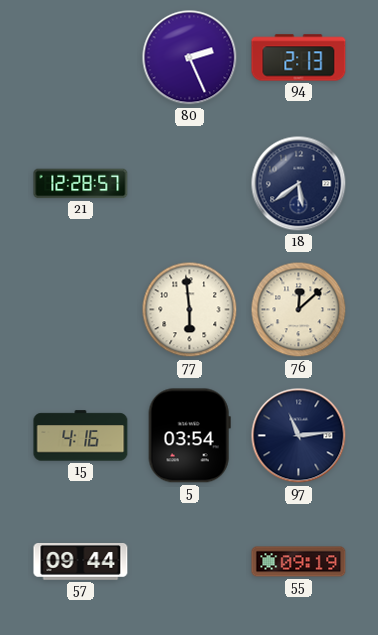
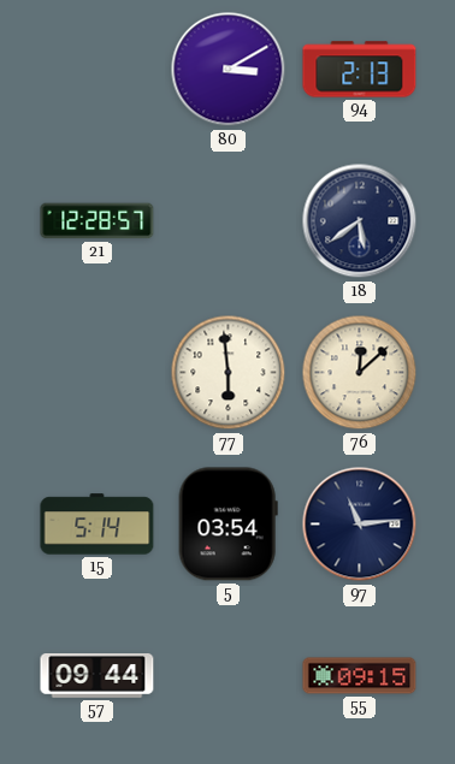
80: 2:26 -> 3:10
15: 4:16 -> 5:14
55: 09:19 -> 09:15
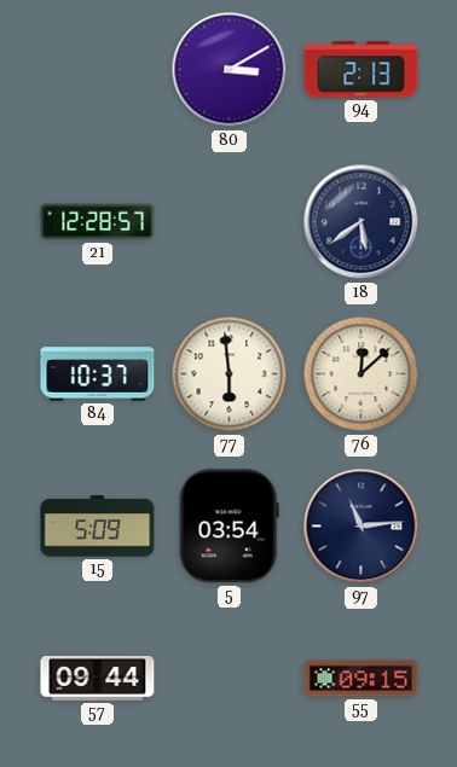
84: none -> 10:37
15: 5:14 -> 5:09
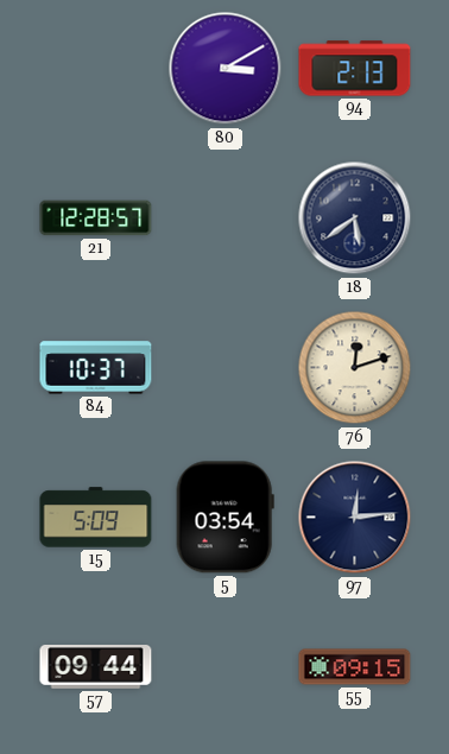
77: 5:59 -> none
76: 12:08 -> 12:12
97: 11:14 -> 12:14
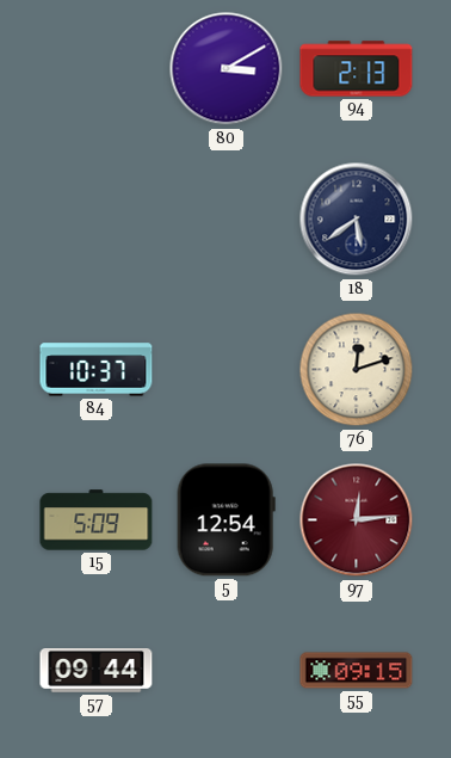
21: 12:28 -> none
5: 03:54 -> 12:54
97 dial: navy -> burgundy
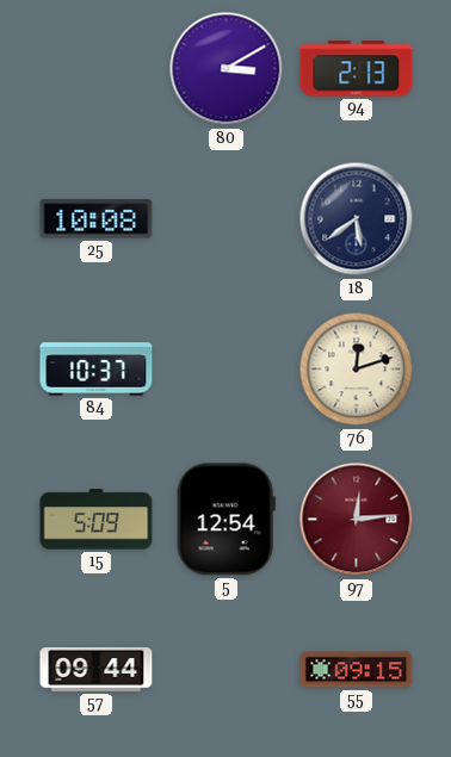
25: none -> 10:08
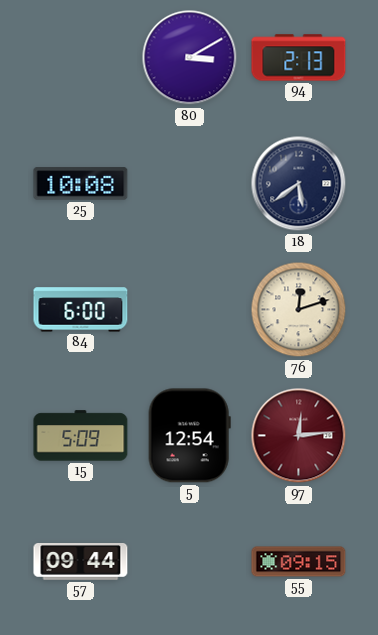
84: 10:37 -> 6:00
